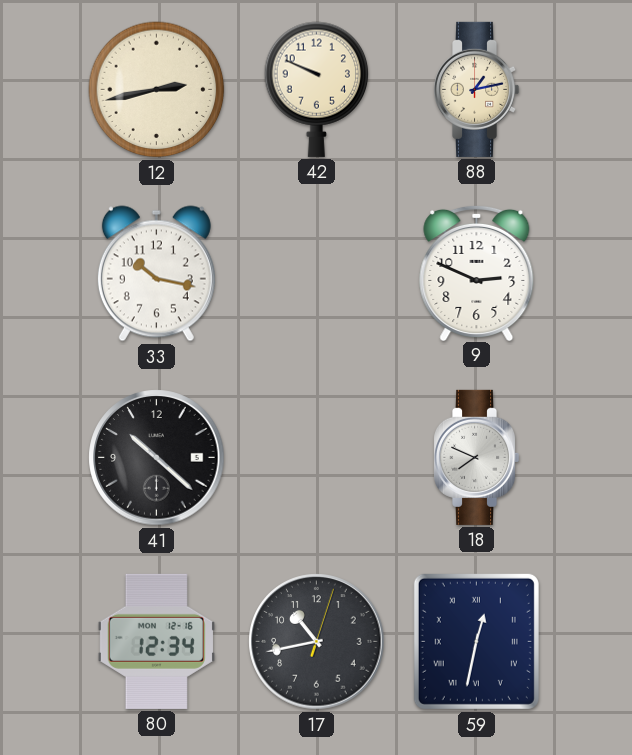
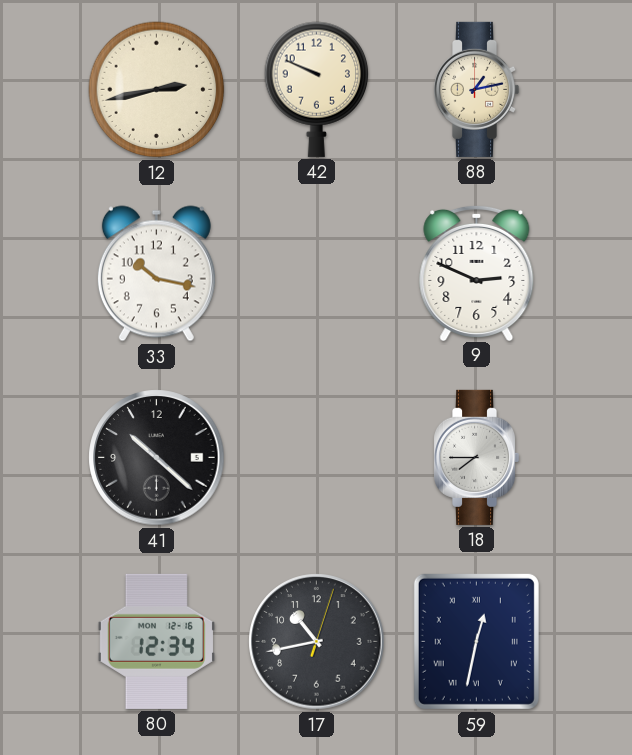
18: 7:49 -> 7:45
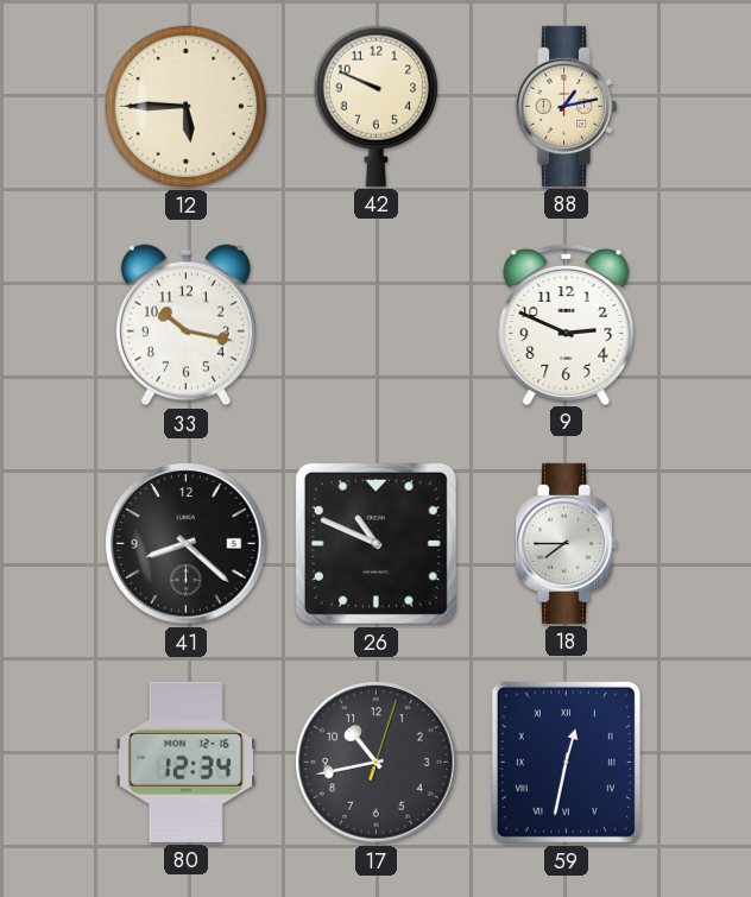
12: 2:43 -> 5:45
41: 10:22 -> 8:22
26: none -> 10:49
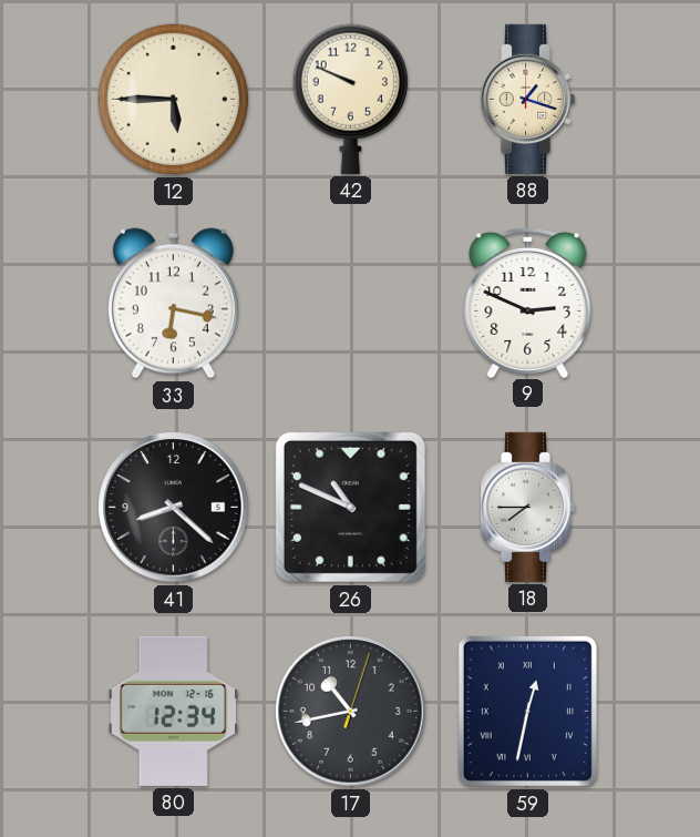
88: 1:13 -> 1:18
33: 10:17 -> 6:17
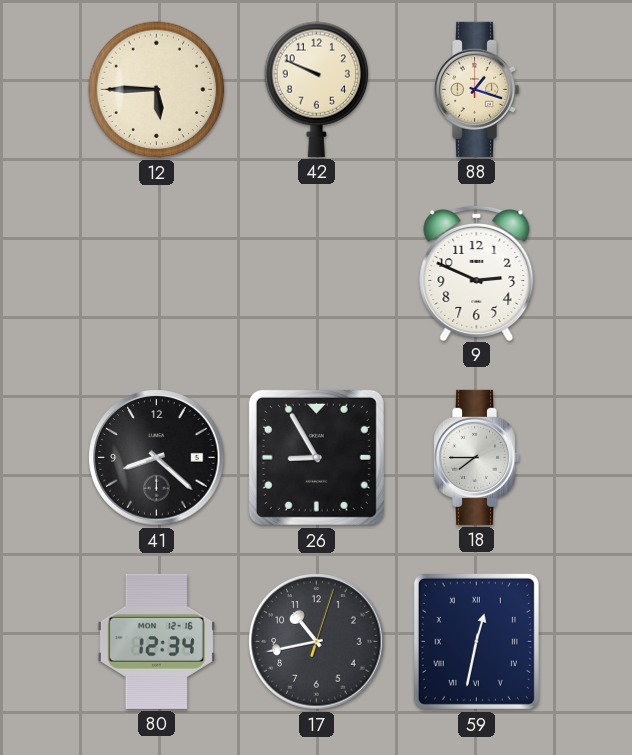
33: 6:17 -> none
26: 10:49 -> 8:55
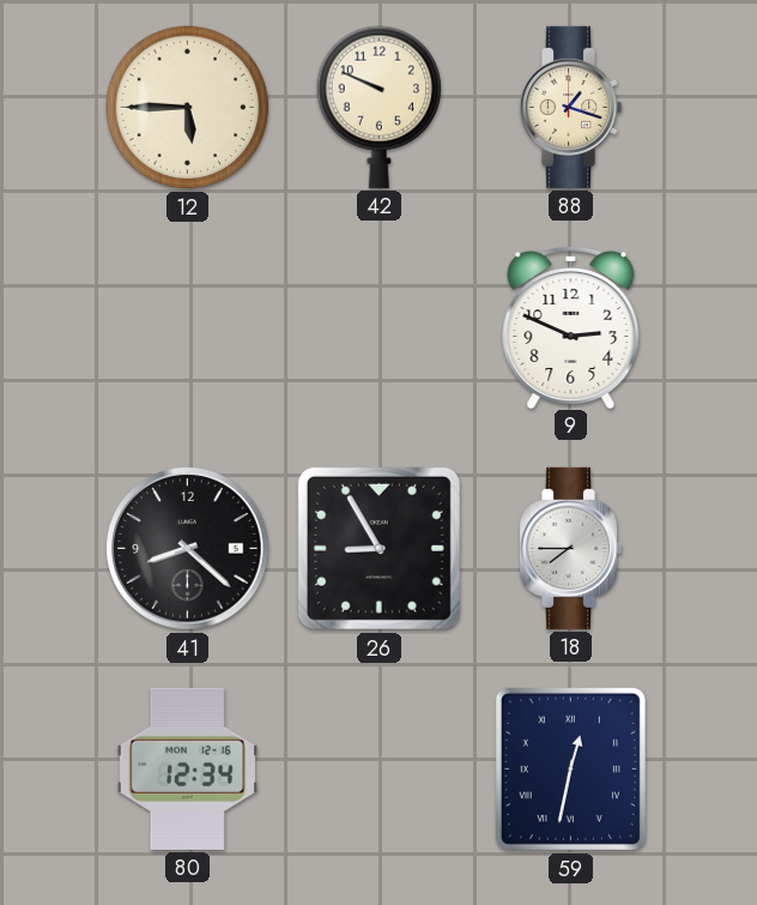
17: 10:43 -> none
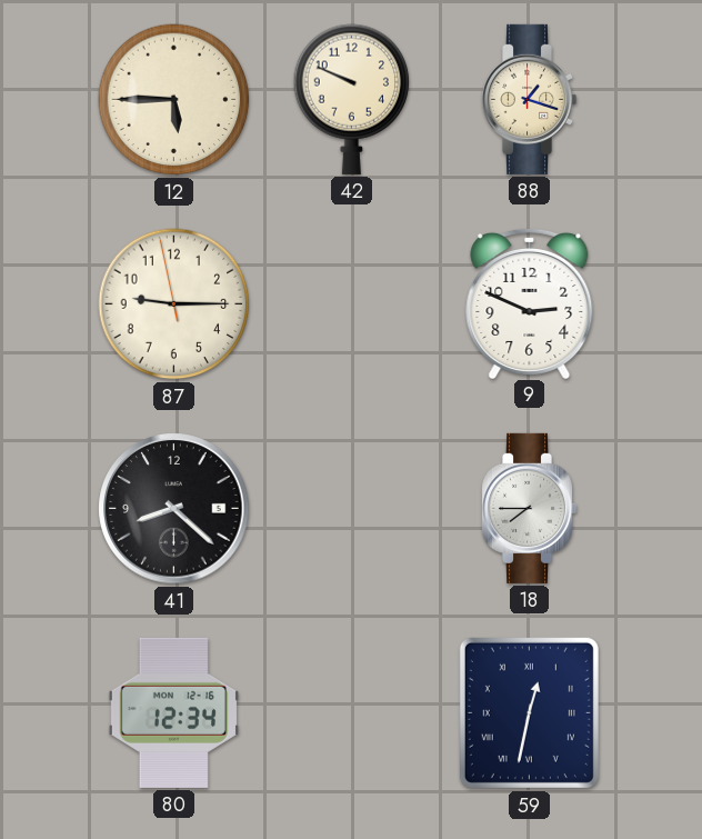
87: none -> 9:14
26: 8:55 -> none
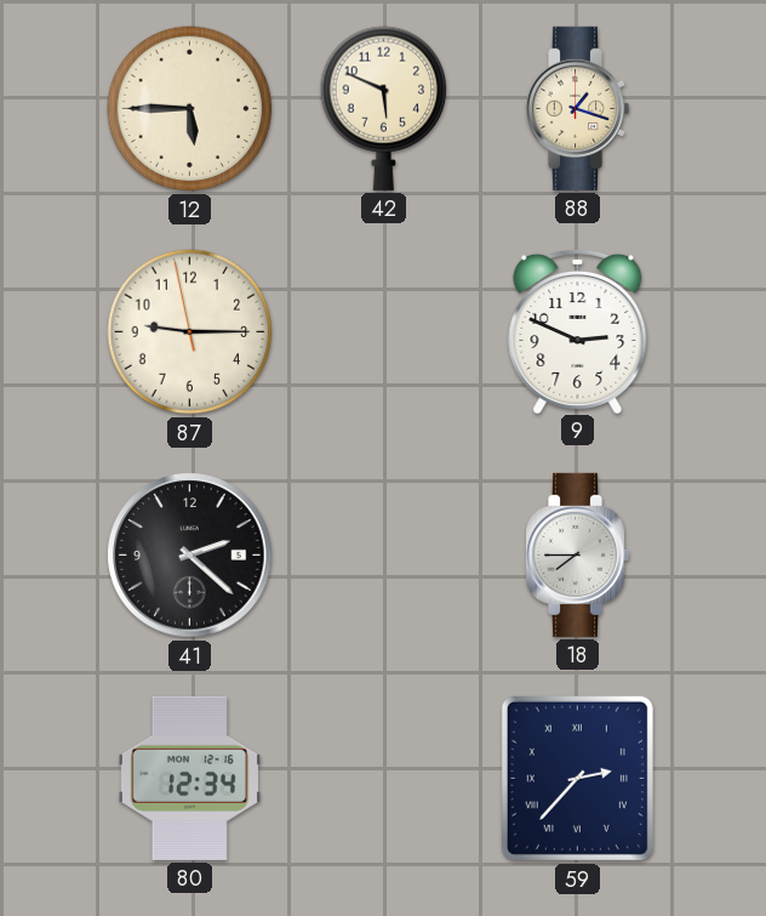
42: 9:49 -> 5:49
41: 8:22 -> 2:22
59: 12:32 -> 2:37
